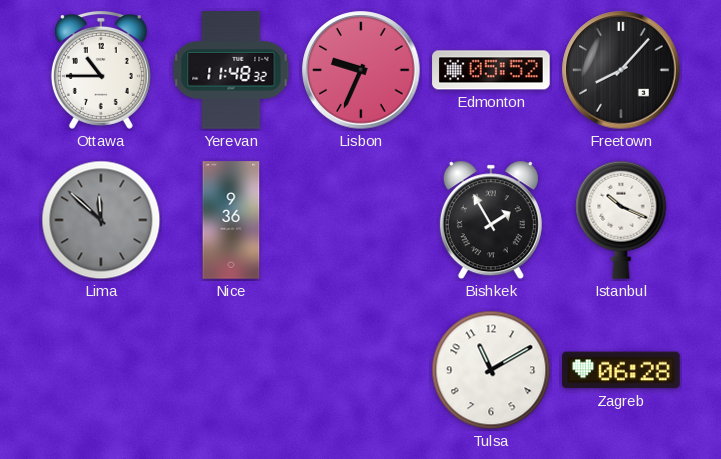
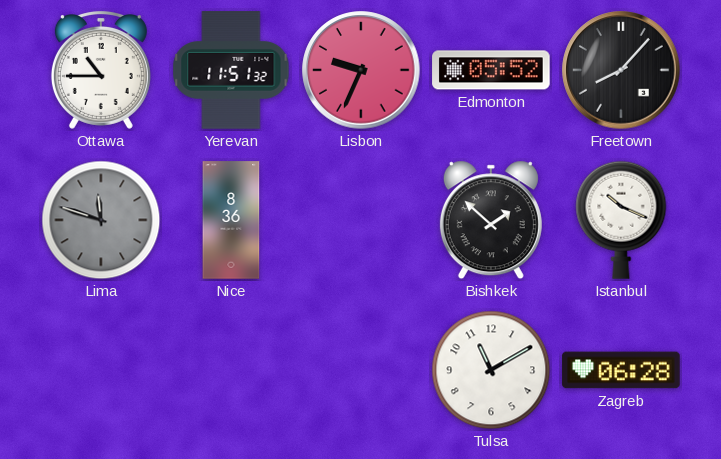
Yerevan: 11:48 -> 11:51
Lima: 11:52 -> 11:48
Nice: 9:36 -> 8:36
Bishkek: 1:55 -> 1:52
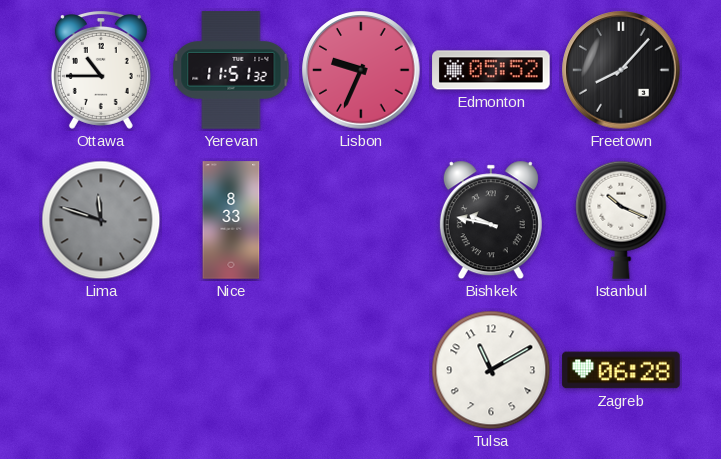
Nice: 8:36 -> 8:33
Bishkek: 1:52 -> 9:47
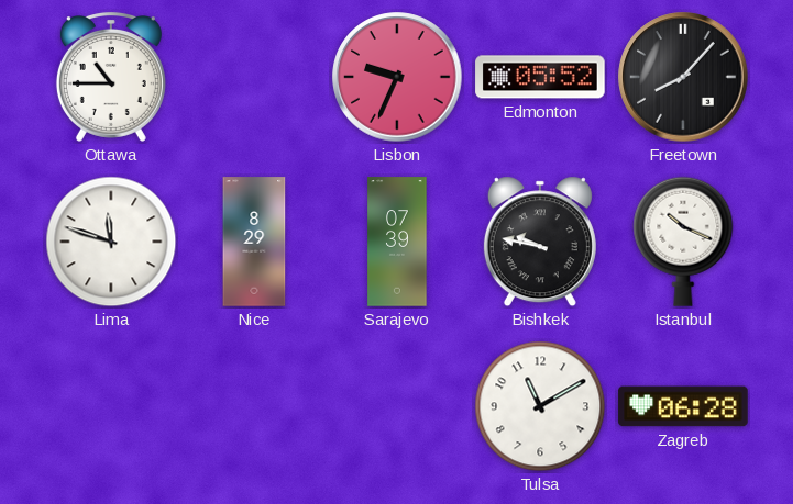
Yerevan: 11:51 -> none
Lima dial: grey -> white
Nice: 8:33 -> 8:29
Sarajevo: none -> 07:39
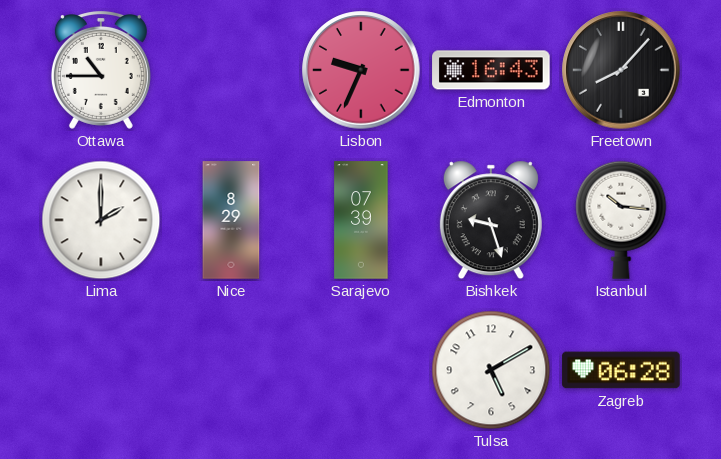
Edmonton: 05:52 -> 16:43
Lima: 11:48 -> 2:00
Bishkek: 9:47 -> 9:27
Istanbul: 10:19 -> 10:16
Tulsa: 11:10 -> 5:10
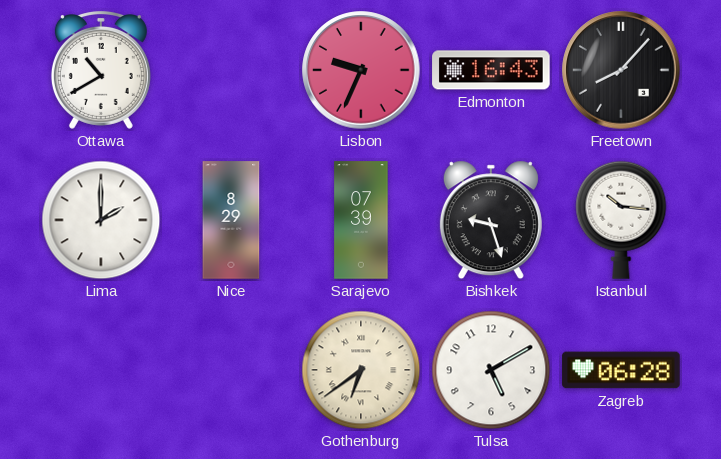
Ottawa: 10:45 -> 10:40
Gothenburg: none -> 6:39
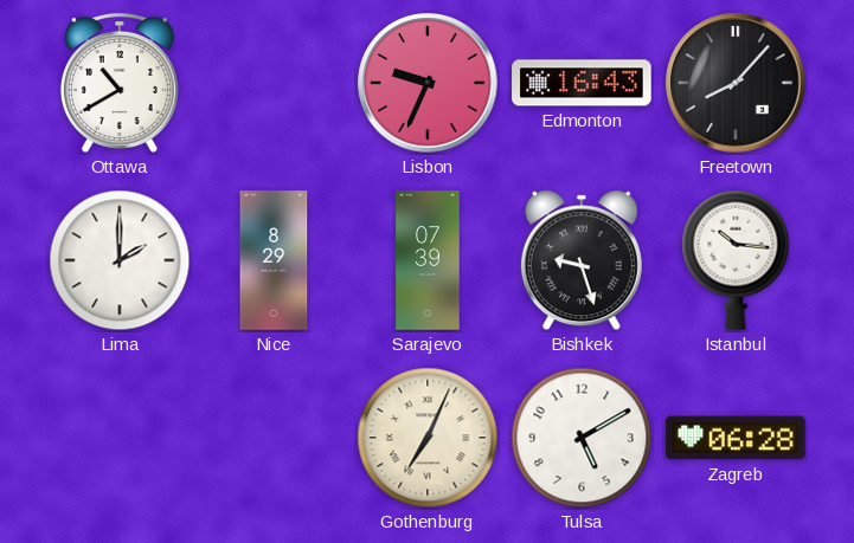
Gothenburg: 6:39 -> 7:04
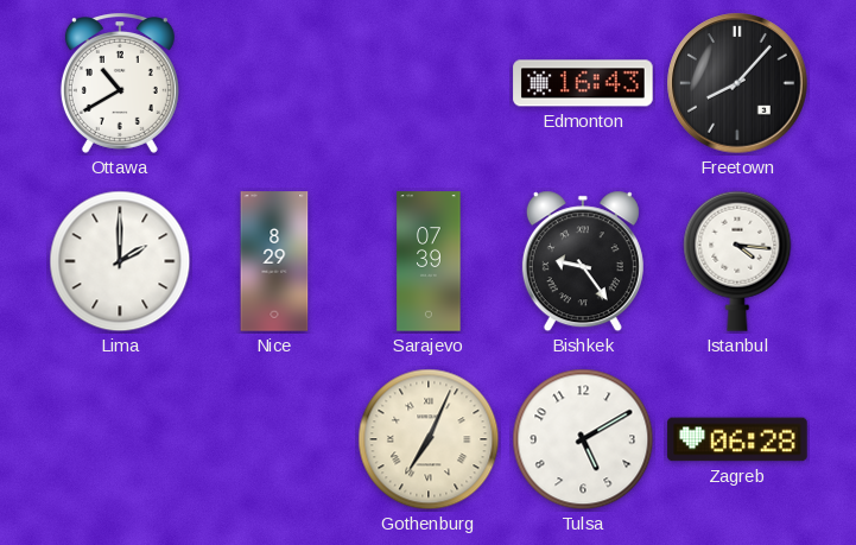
Lisbon: 9:34 -> none
Bishkek: 9:27 -> 9:24
Istanbul: 10:16 -> 4:16
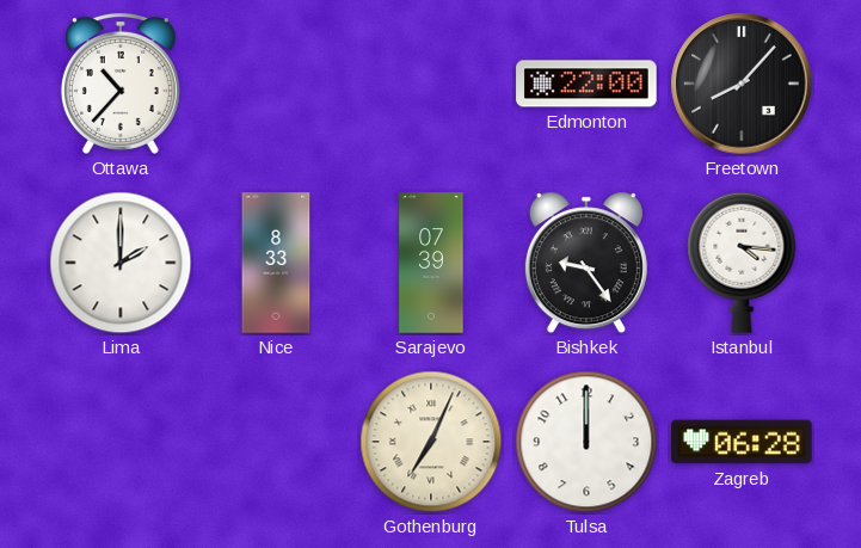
Ottawa: 10:40 -> 10:37
Edmonton: 16:43 -> 22:00
Nice: 8:29 -> 8:33
Tulsa: 5:10 -> 12:00
